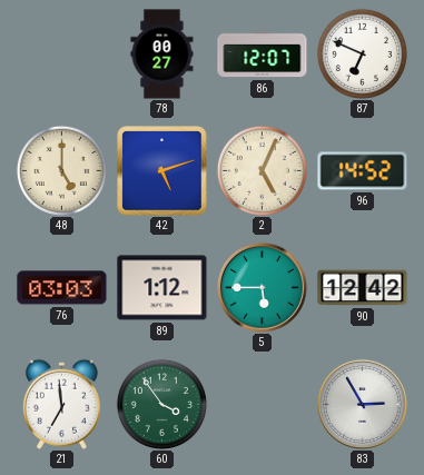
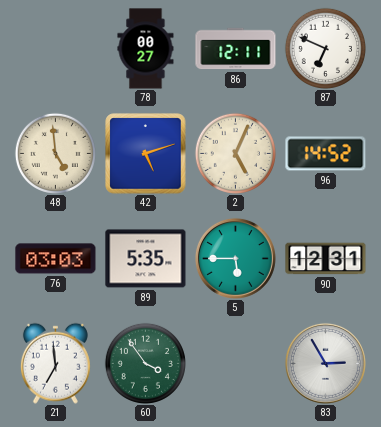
86: 12:07 -> 12:11
48: 5:00 -> 4:59
89: 1:12 -> 5:35
90: 12:42 -> 12:31
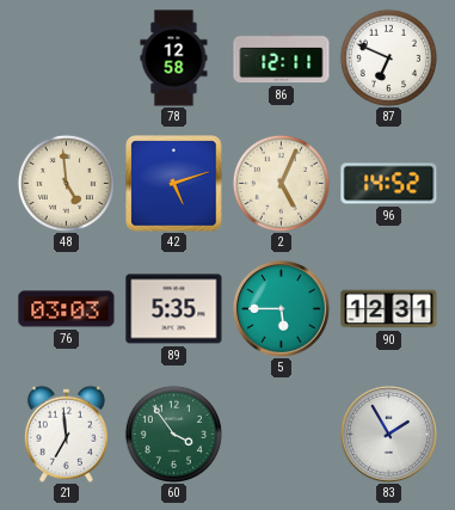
78: 00:27 -> 12:58
83: 2:55 -> 1:55
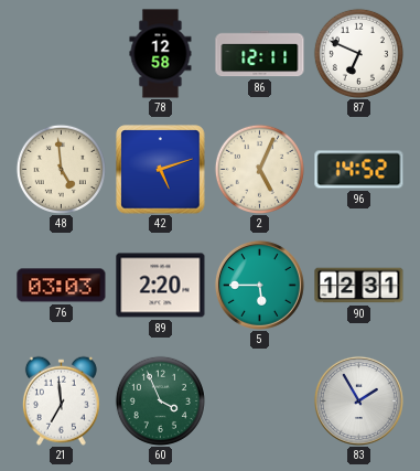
89: 5:35 -> 2:20
60: 3:54 -> 3:56
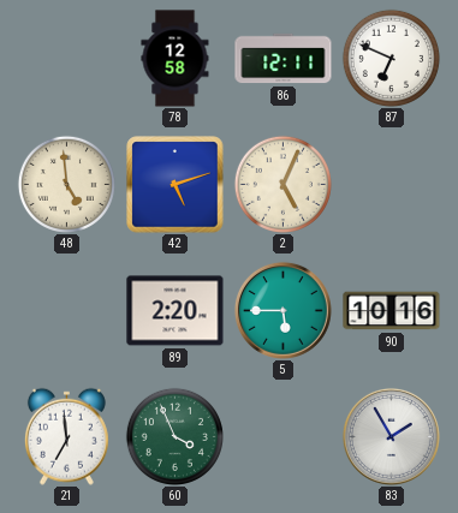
96: 14:52 -> none
76: 03:03 -> none
90: 12:31 -> 10:16
